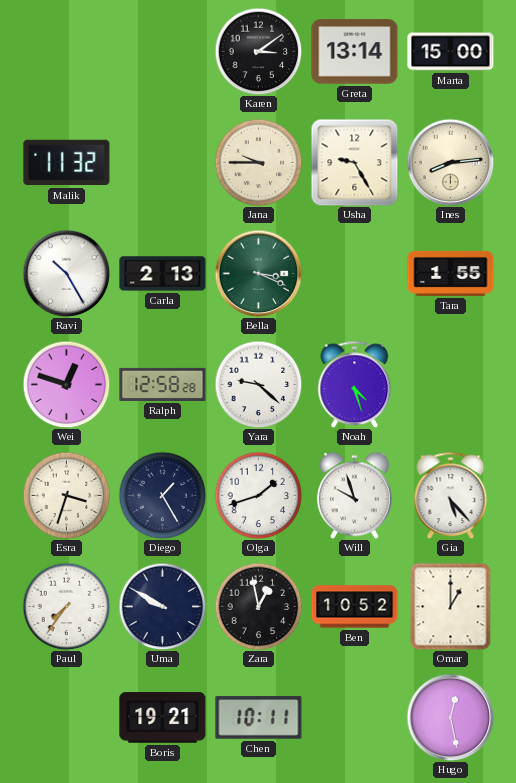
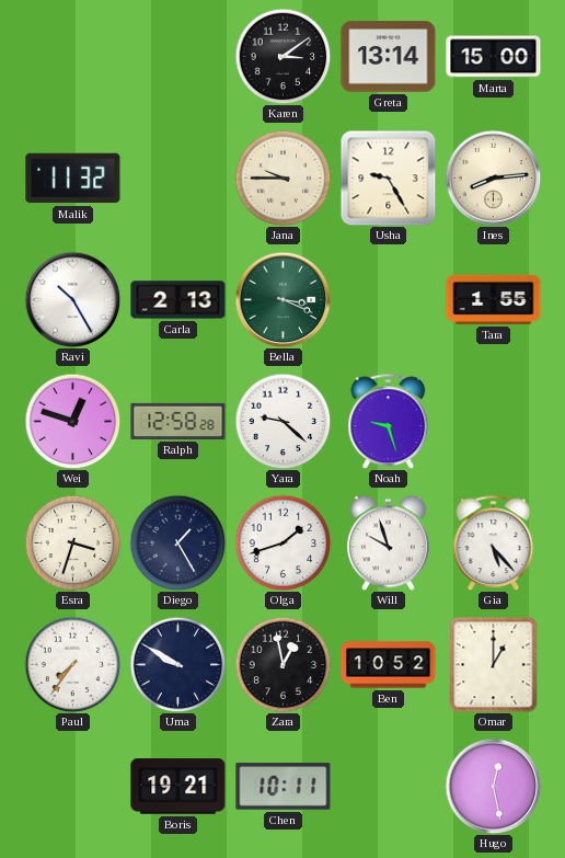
Noah: 4:27 -> 9:27
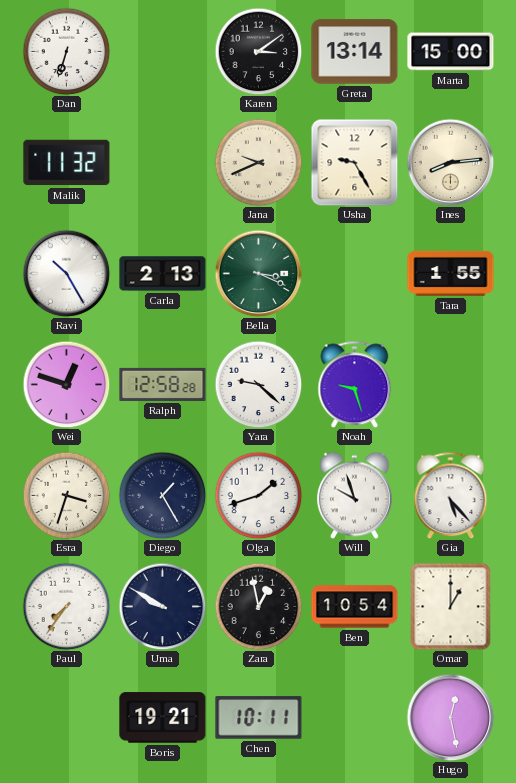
Dan: none -> 6:33
Jana: 9:45 -> 9:41
Ben: 10:52 -> 10:54
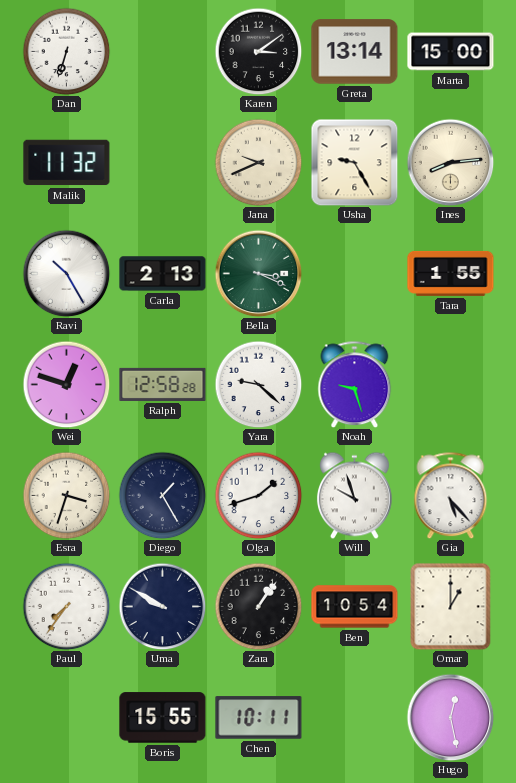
Zara: 12:58 -> 1:06
Boris: 19:21 -> 15:55
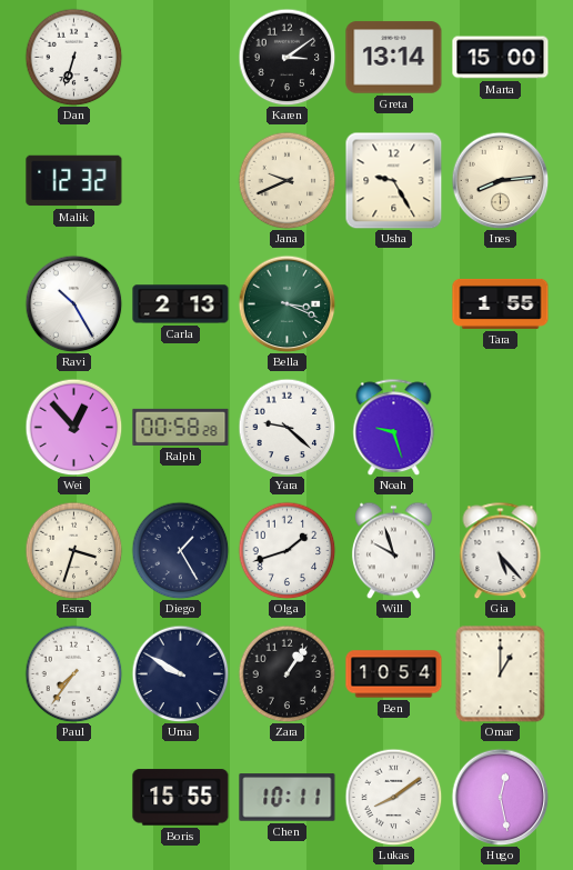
Malik: 11:32 -> 12:32
Wei: 12:48 -> 12:53
Ralph: 12:58 -> 00:58
Lukas: none -> 8:09
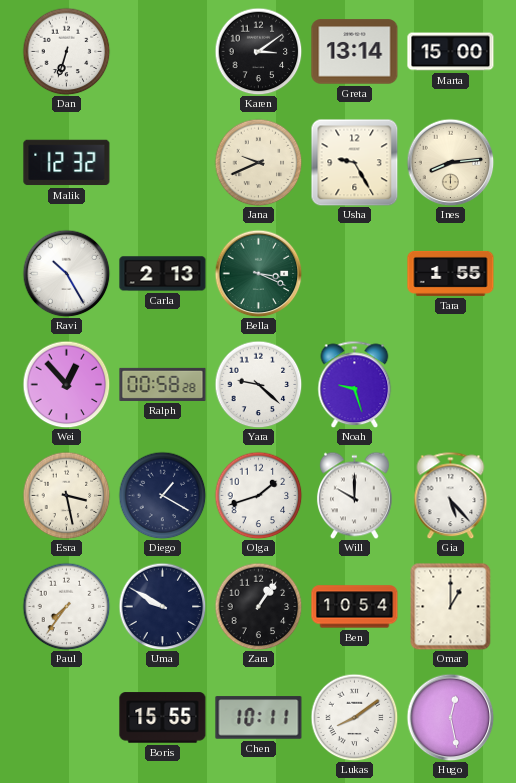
Esra: 3:33 -> 3:28
Diego: 1:25 -> 1:20
Will: 9:57 -> 10:00
